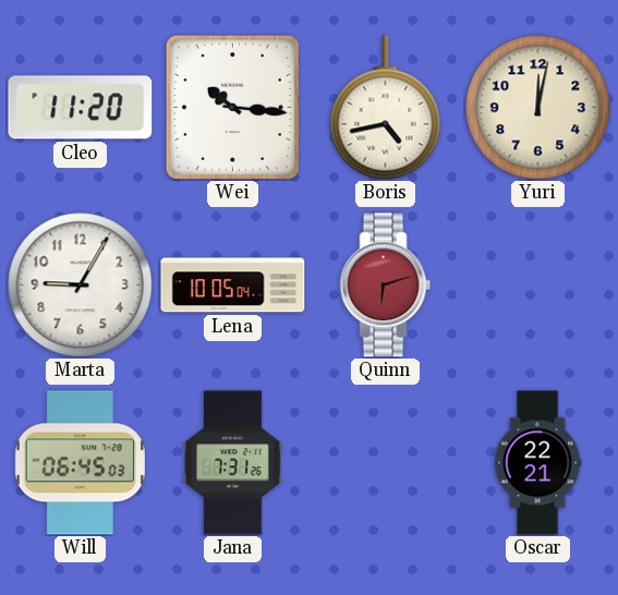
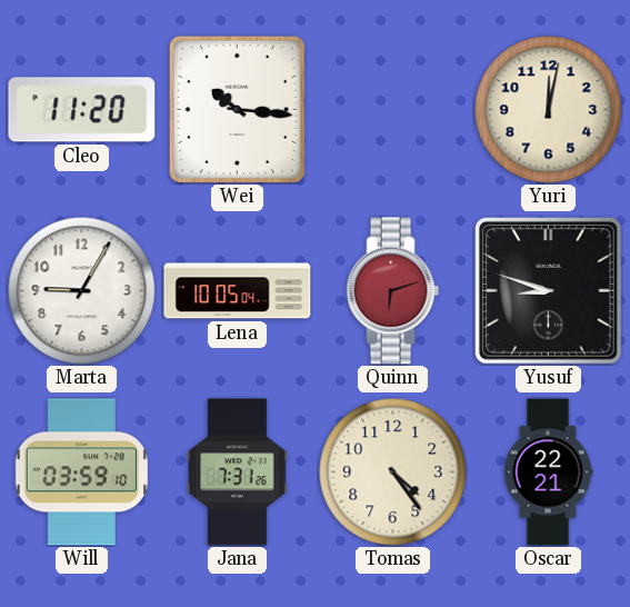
Boris: 4:43 -> none
Yusuf: none -> 8:48
Will: 06:45 -> 03:59
Tomas: none -> 4:24
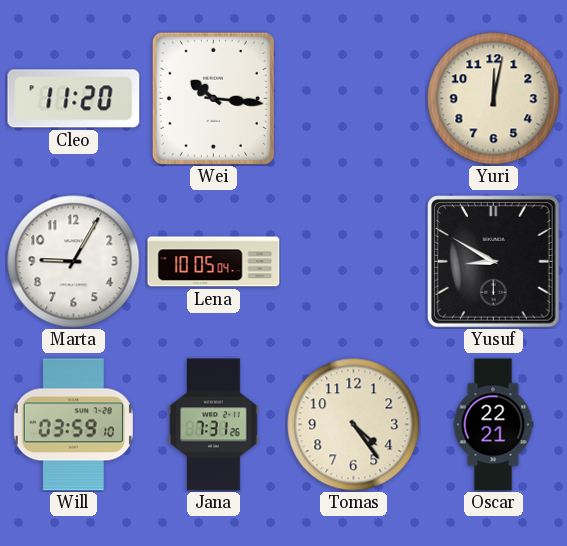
Quinn: 6:12 -> none
Yusuf: 8:48 -> 8:50
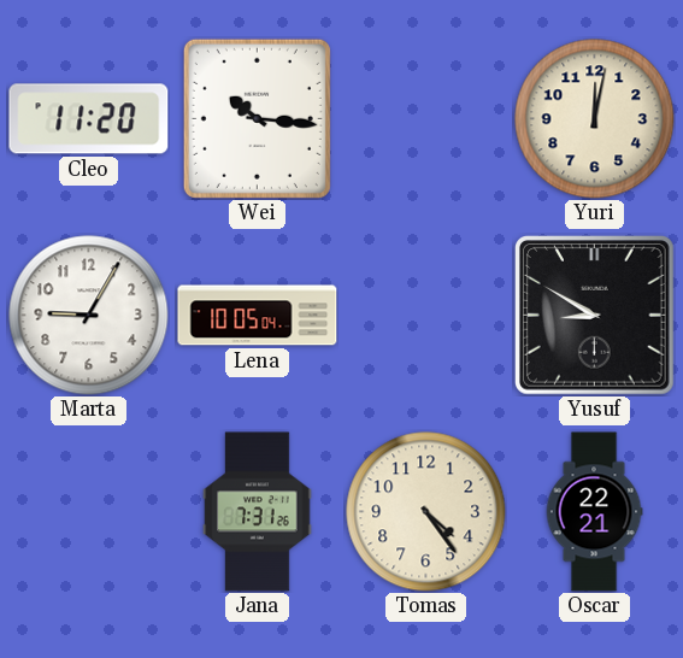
Will: 03:59 -> none
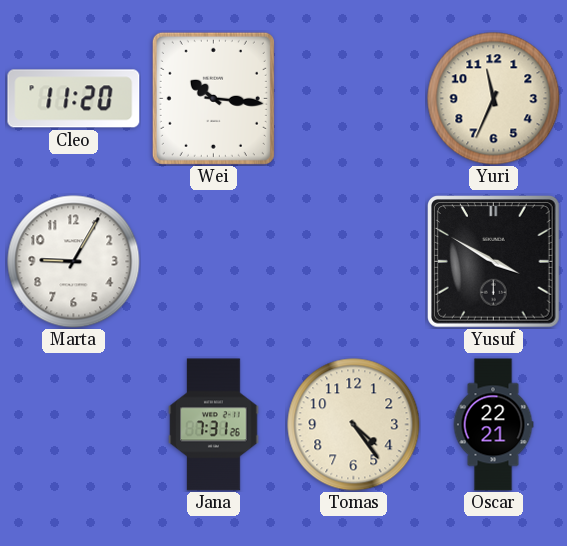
Yuri: 12:02 -> 11:34
Lena: 10:05 -> none
Yusuf: 8:50 -> 3:50
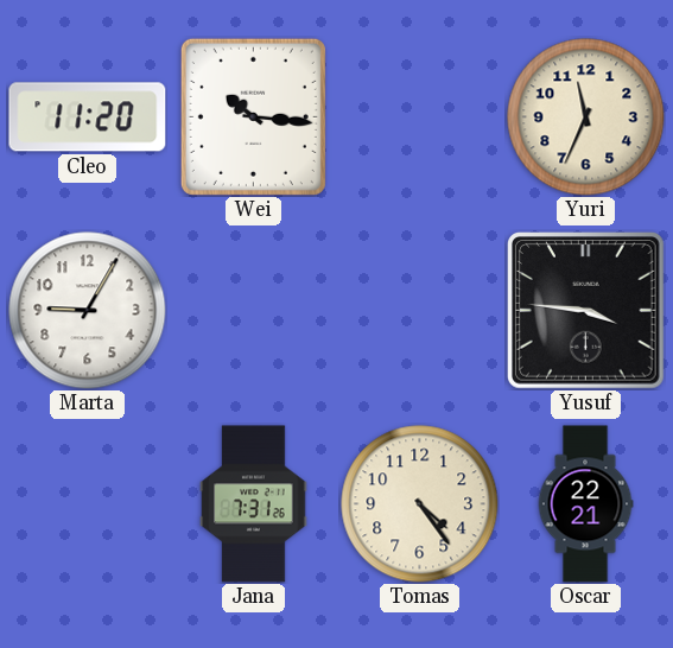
Yusuf: 3:50 -> 3:46
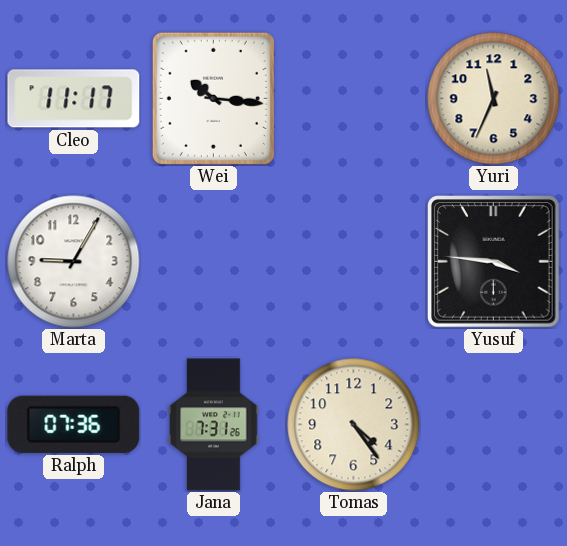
Cleo: 11:20 -> 11:17
Ralph: none -> 07:36
Oscar: 22:21 -> none
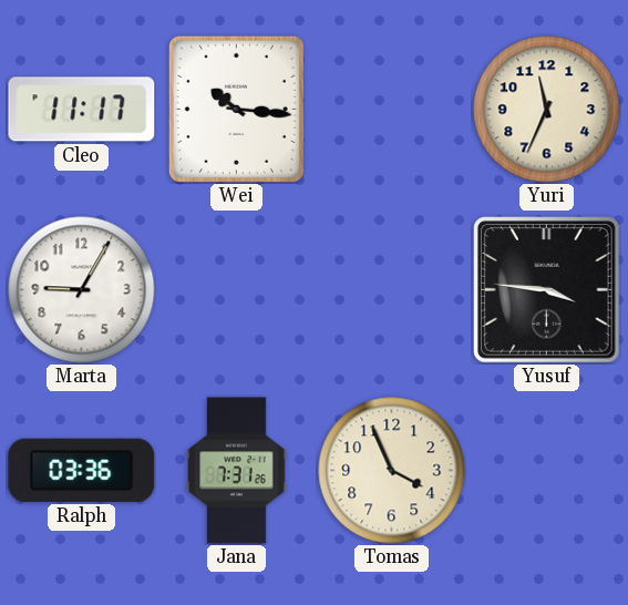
Ralph: 07:36 -> 03:36
Tomas: 4:24 -> 3:56
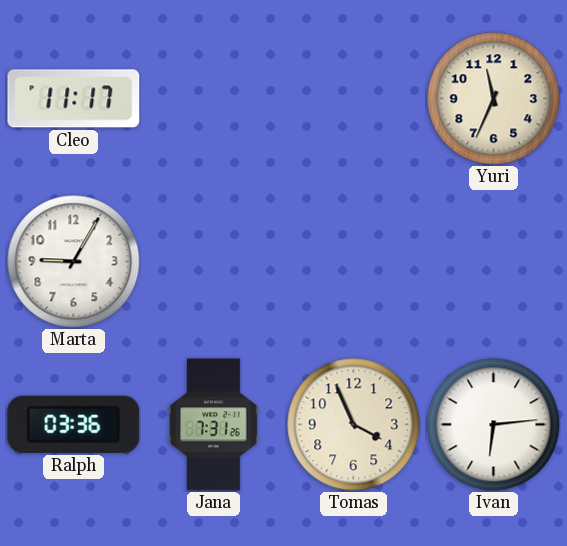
Wei: 10:16 -> none
Yusuf: 3:46 -> none
Ivan: none -> 6:14
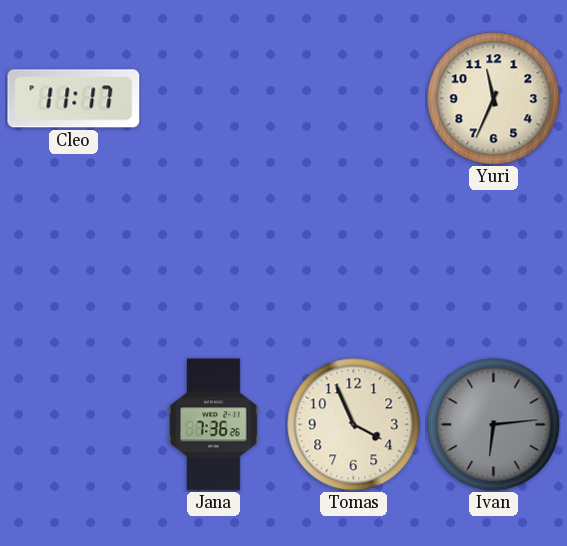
Marta: 9:05 -> none
Ralph: 03:36 -> none
Jana: 7:31 -> 7:36
Ivan dial: white -> grey
